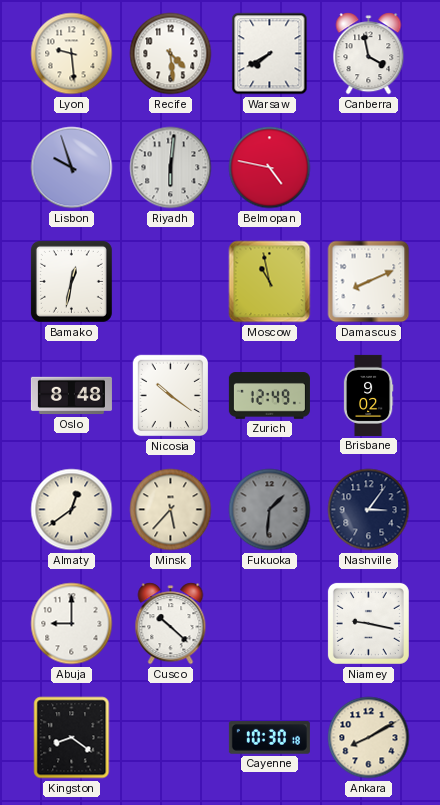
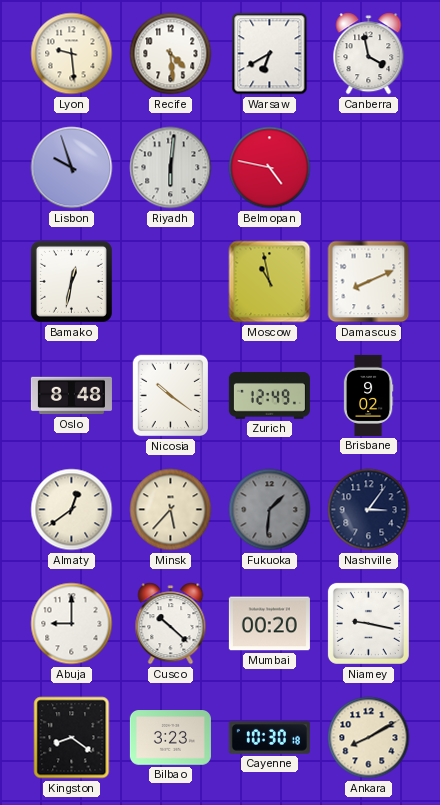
Warsaw: 7:40 -> 6:40
Mumbai: none -> 00:20
Bilbao: none -> 3:23
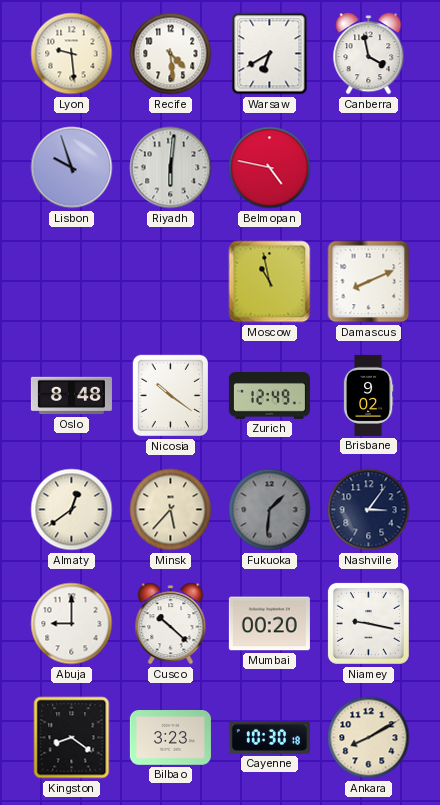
Bamako: 12:32 -> none
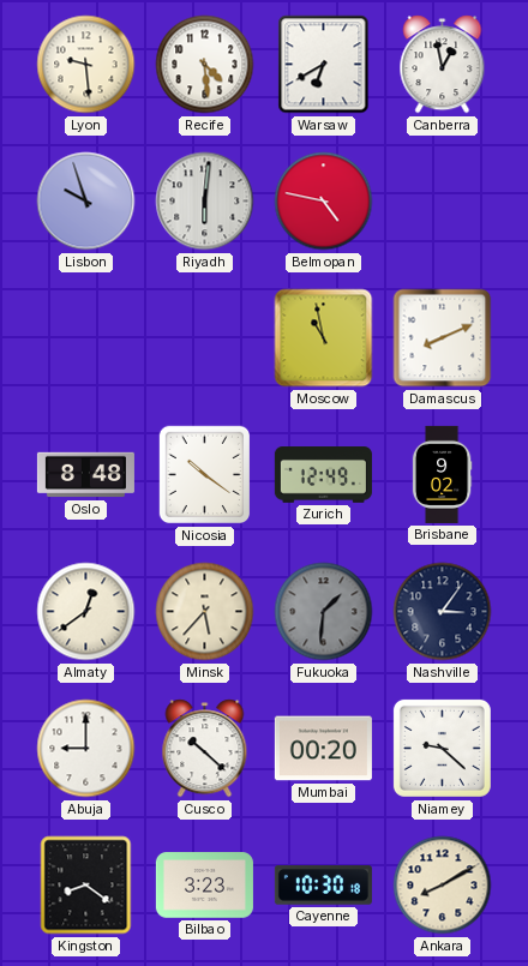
Canberra: 3:58 -> 12:58
Niamey: 9:17 -> 9:22
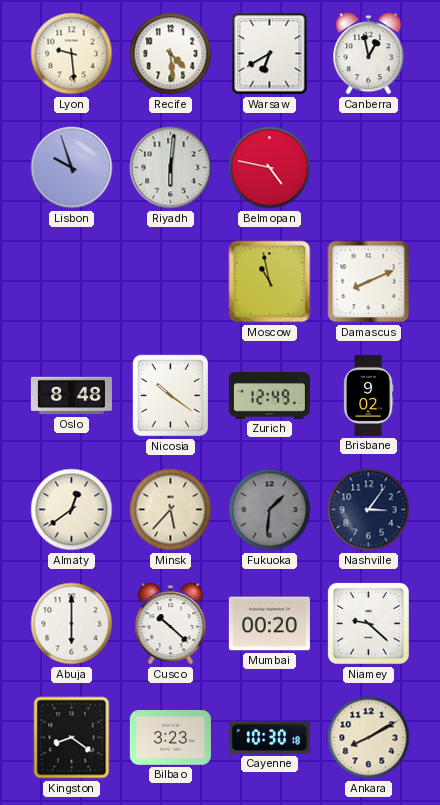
Abuja: 9:00 -> 6:00
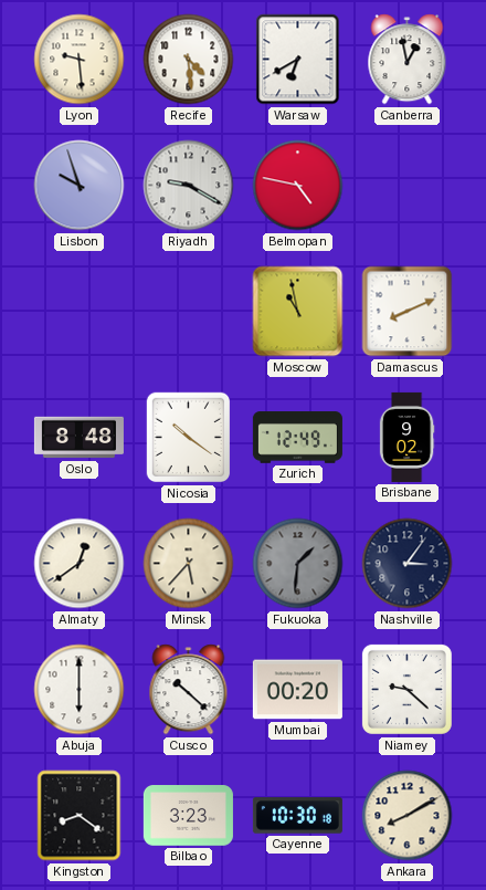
Riyadh: 6:01 -> 9:20
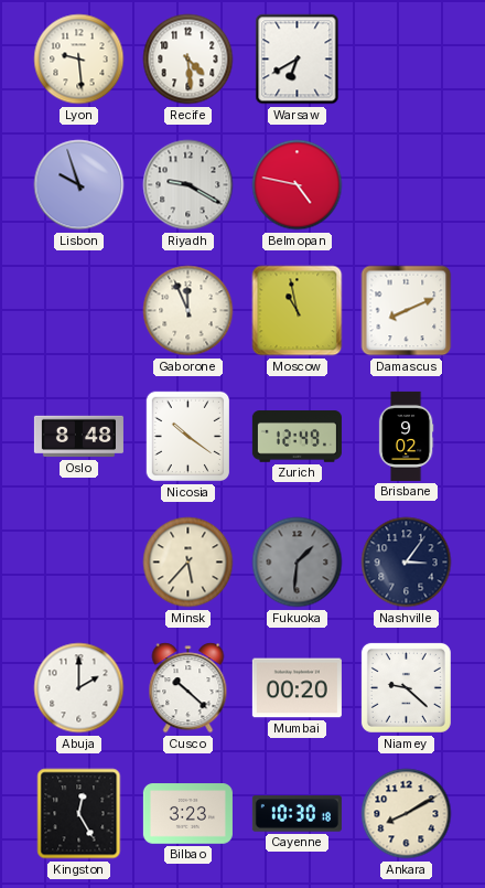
Canberra: 12:58 -> none
Gaborone: none -> 11:56
Almaty: 12:39 -> none
Abuja: 6:00 -> 2:00
Kingston: 8:21 -> 12:25
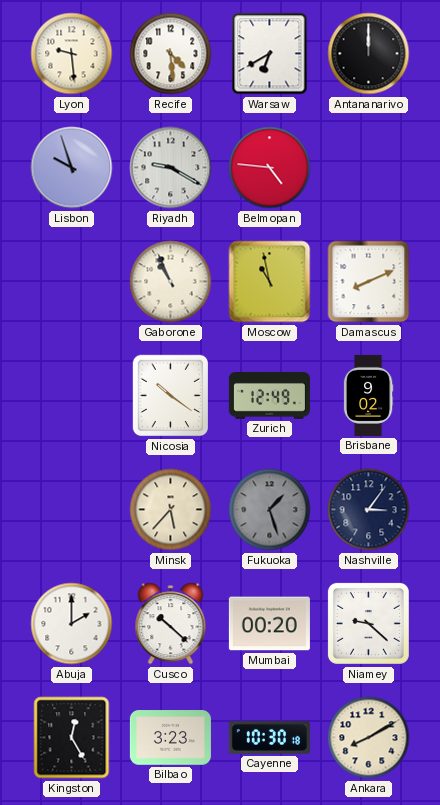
Antananarivo: none -> 12:00
Belmopan: 4:47 -> 4:46
Gaborone: 11:56 -> 10:56
Oslo: 8:48 -> none
Fukuoka: 1:31 -> 1:27
